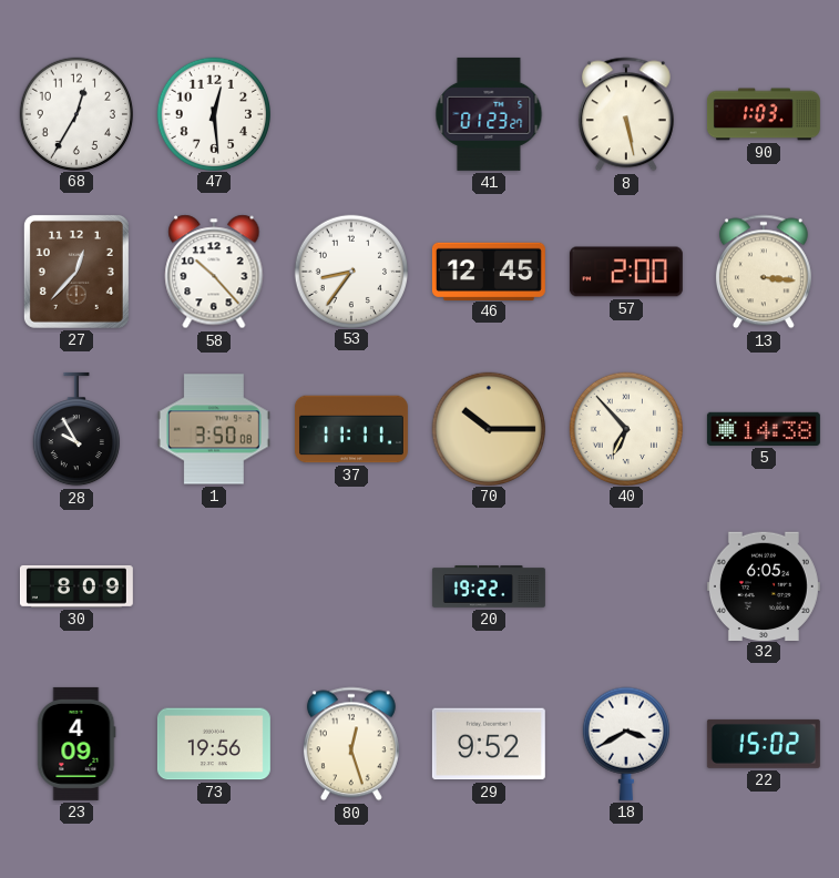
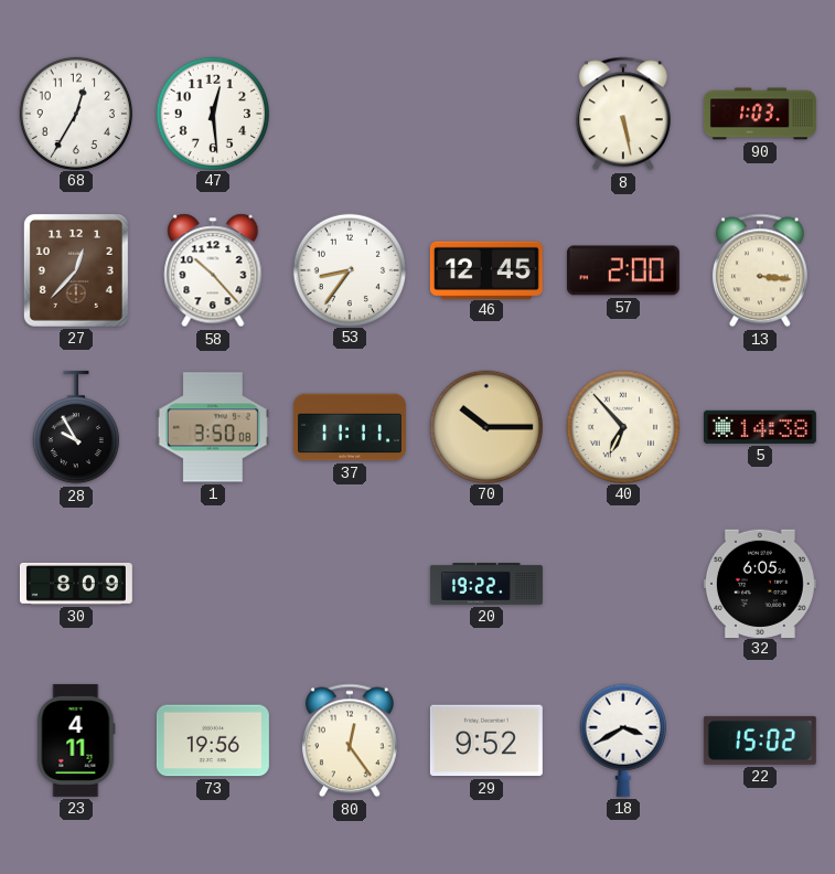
41: 01:23 -> none
23: 4:09 -> 4:11
80: 12:27 -> 12:24
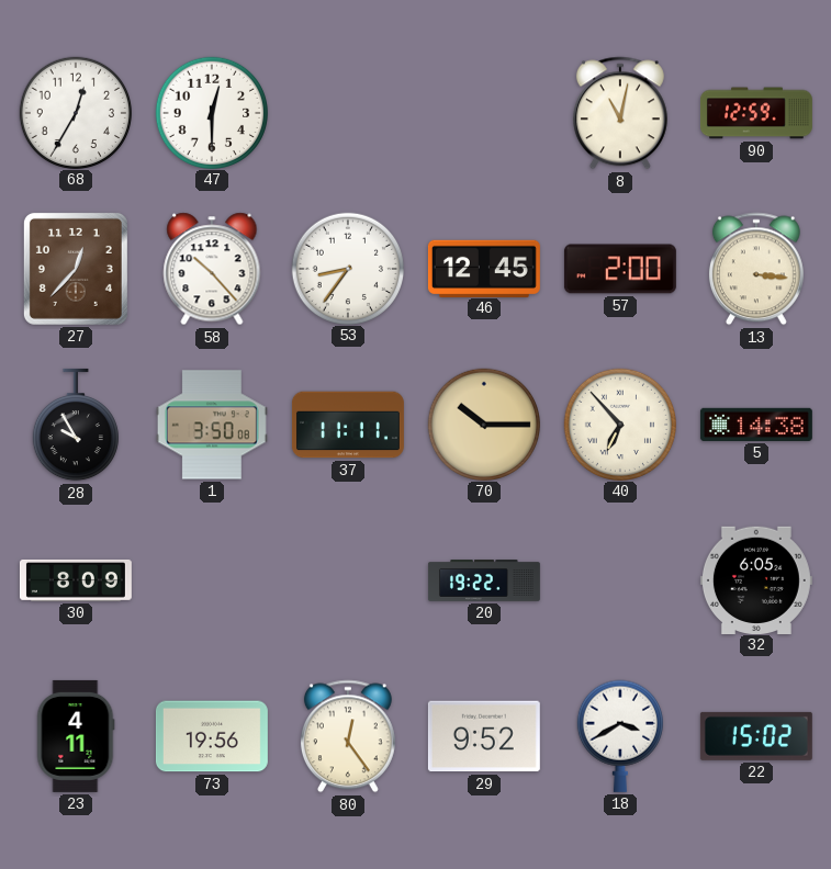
47: 12:29 -> 12:30
8: 5:28 -> 11:02
90: 1:03 -> 12:59
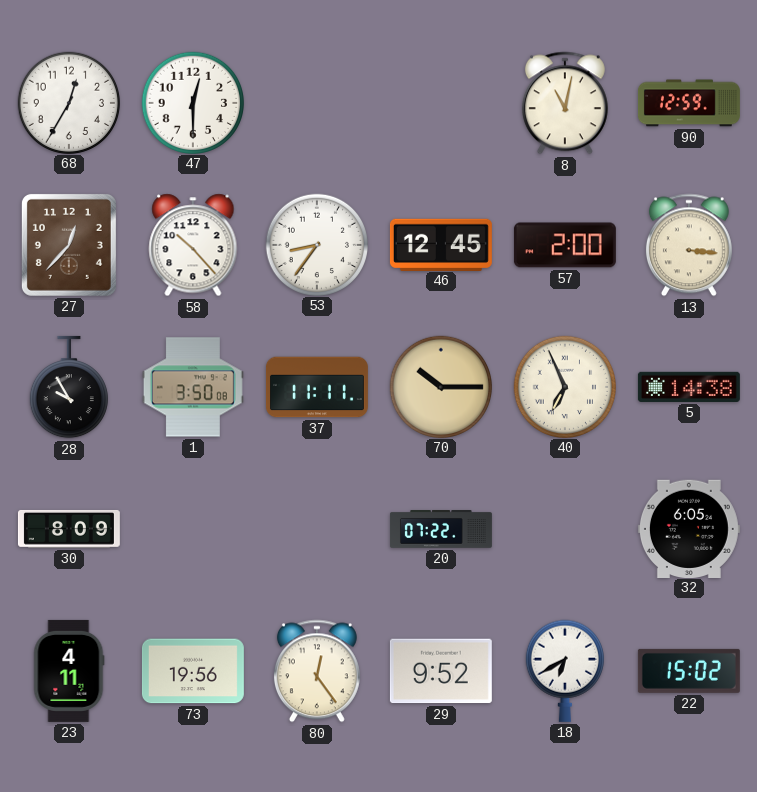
40: 6:53 -> 6:56
20: 19:22 -> 07:22
18: 3:40 -> 6:40
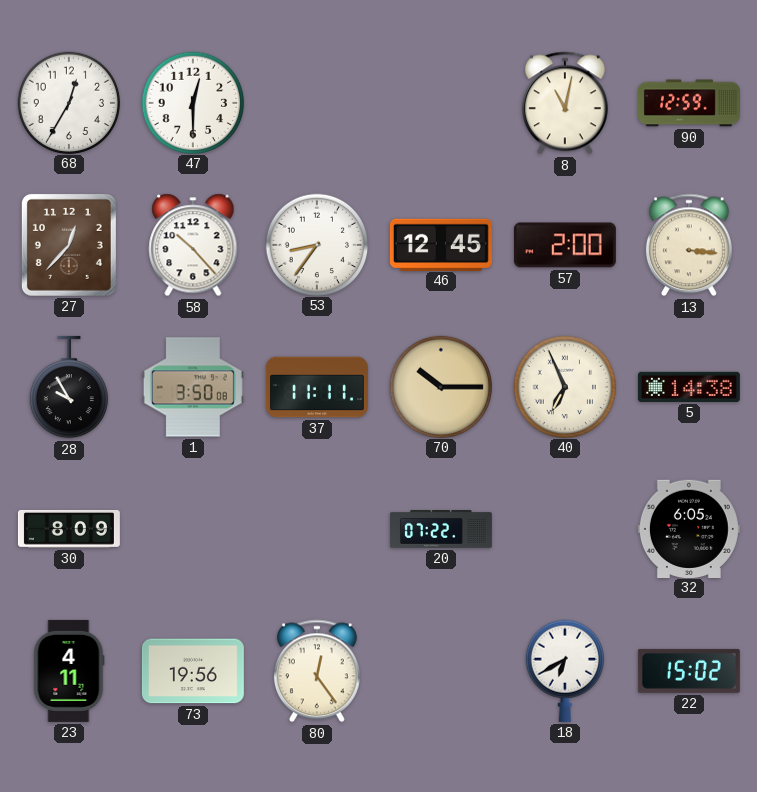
29: 9:52 -> none
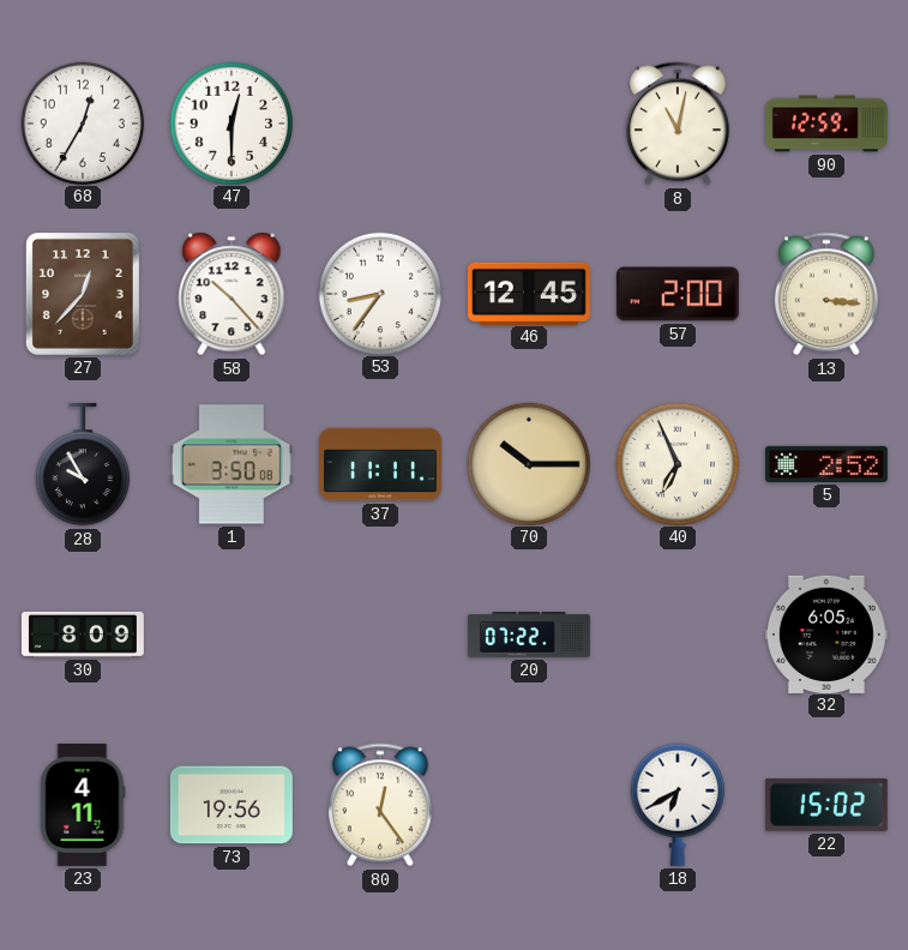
5: 14:38 -> 2:52
